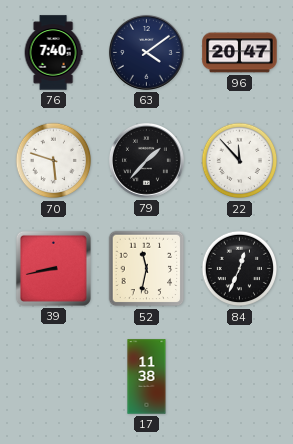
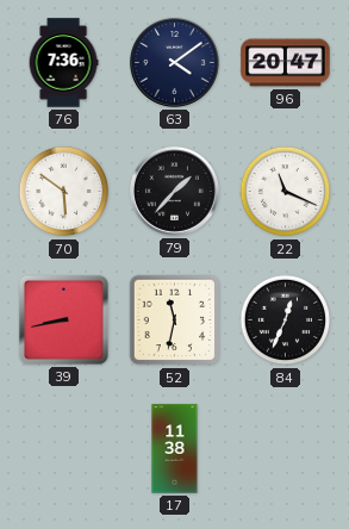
76: 7:40 -> 7:36
70: 5:48 -> 5:51
22: 11:53 -> 11:19
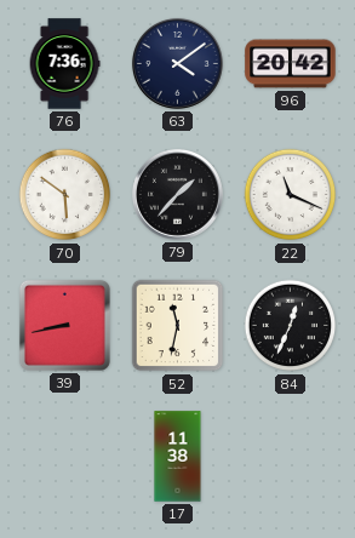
96: 20:47 -> 20:42
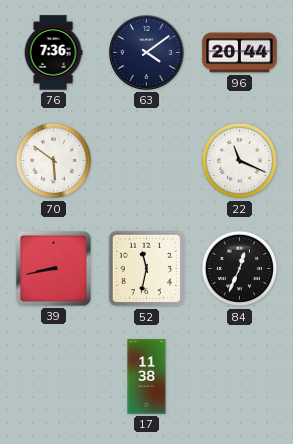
96: 20:42 -> 20:44
79: 1:37 -> none
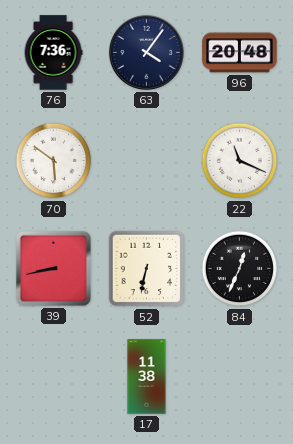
63: 4:09 -> 4:06
96: 20:44 -> 20:48
52: 11:32 -> 6:32
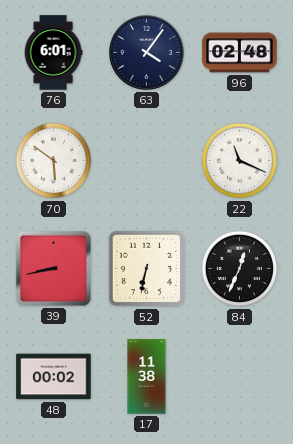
76: 7:36 -> 6:01
96: 20:48 -> 02:48
48: none -> 00:02
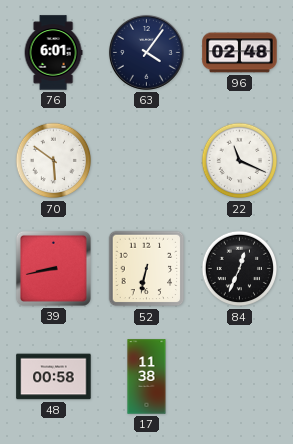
48: 00:02 -> 00:58
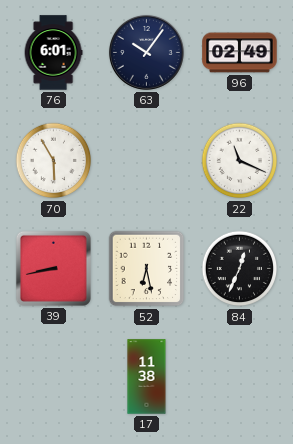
63: 4:06 -> 10:06
96: 02:48 -> 02:49
70: 5:51 -> 5:55
52: 6:32 -> 6:28
48: 00:58 -> none
